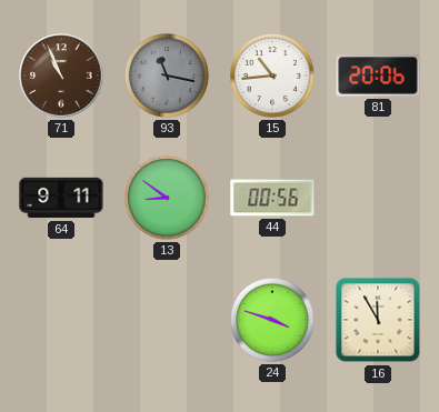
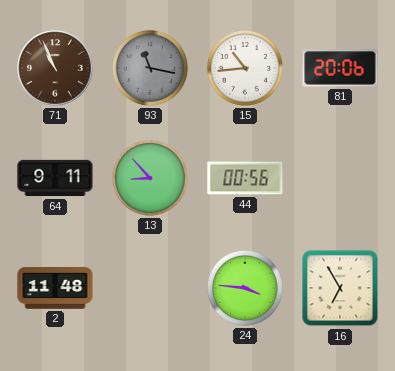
13: 8:51 -> 8:53
2: none -> 11:48
24: 3:48 -> 3:46
16: 11:55 -> 6:55
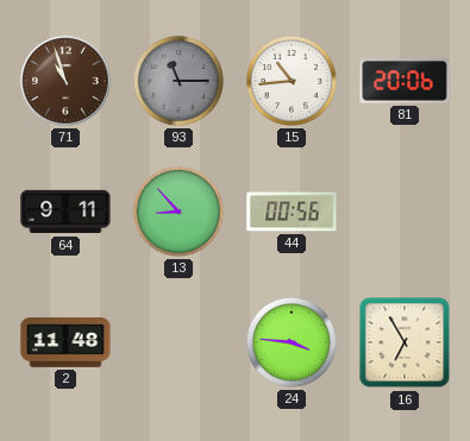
71: 10:56 -> 10:57
93: 11:17 -> 11:15
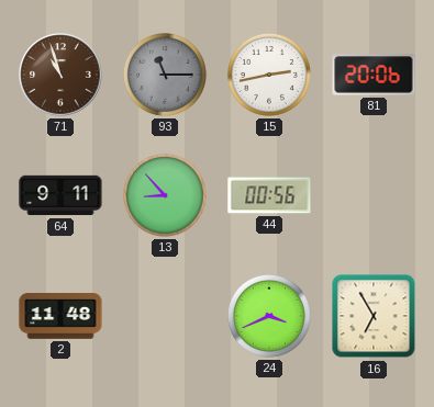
15: 10:44 -> 2:43
24: 3:46 -> 3:41
